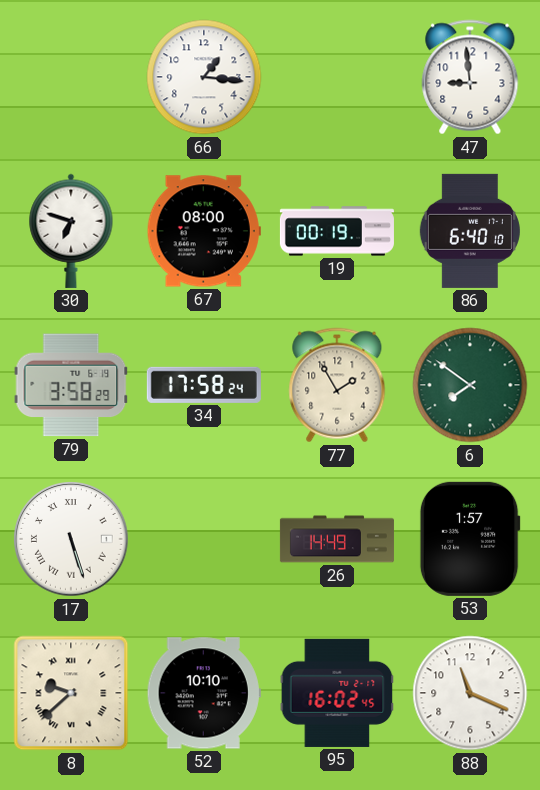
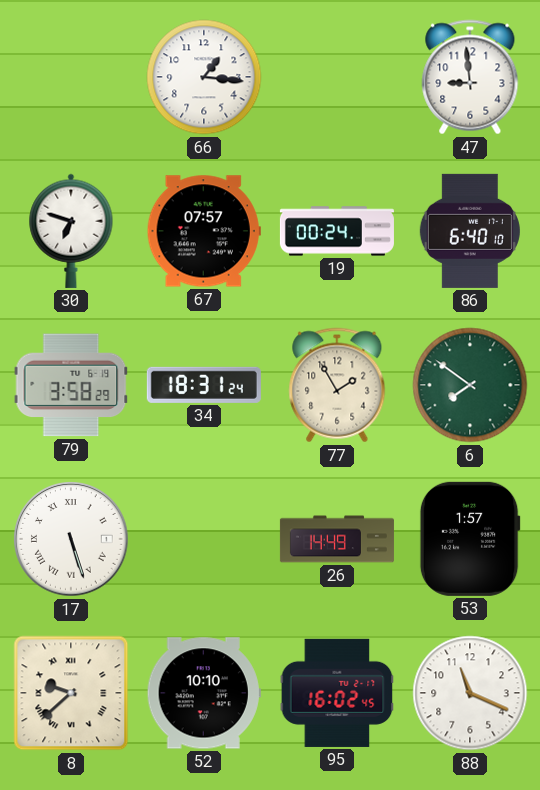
67: 08:00 -> 07:57
19: 00:19 -> 00:24
34: 17:58 -> 18:31
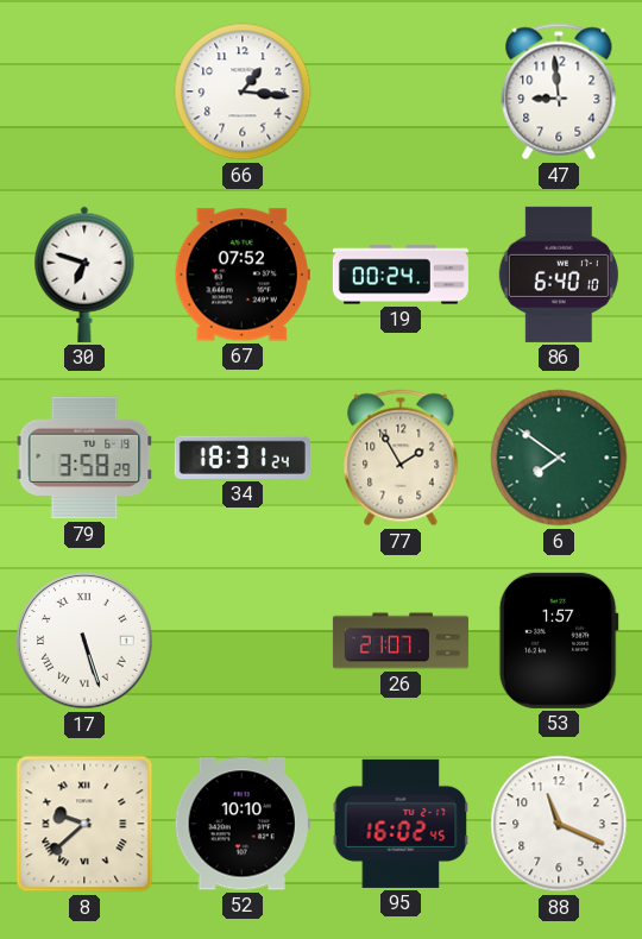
67: 07:57 -> 07:52
26: 14:49 -> 21:07
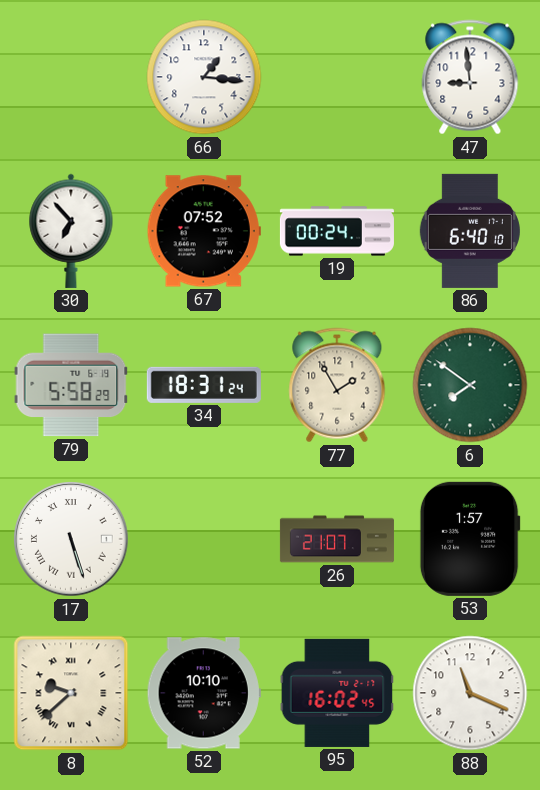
30: 6:48 -> 6:53
79: 3:58 -> 5:58
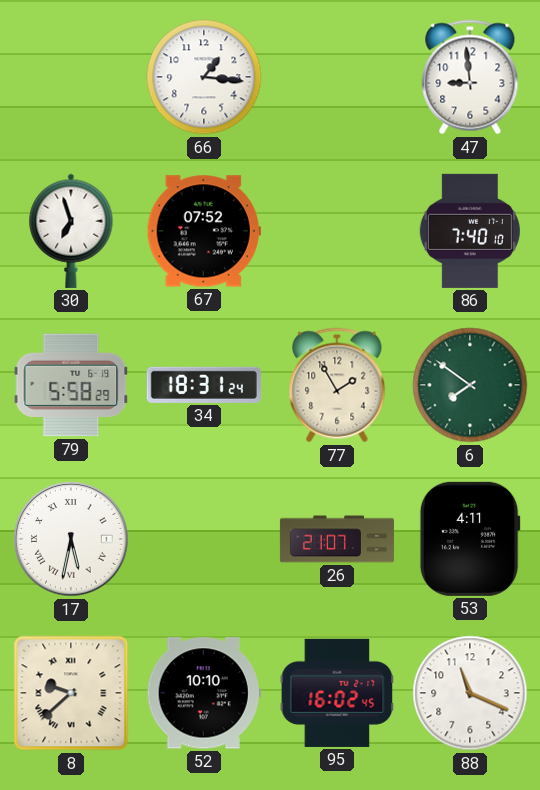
30: 6:53 -> 6:57
19: 00:24 -> none
86: 6:40 -> 7:40
17: 5:27 -> 5:32
53: 1:57 -> 4:11
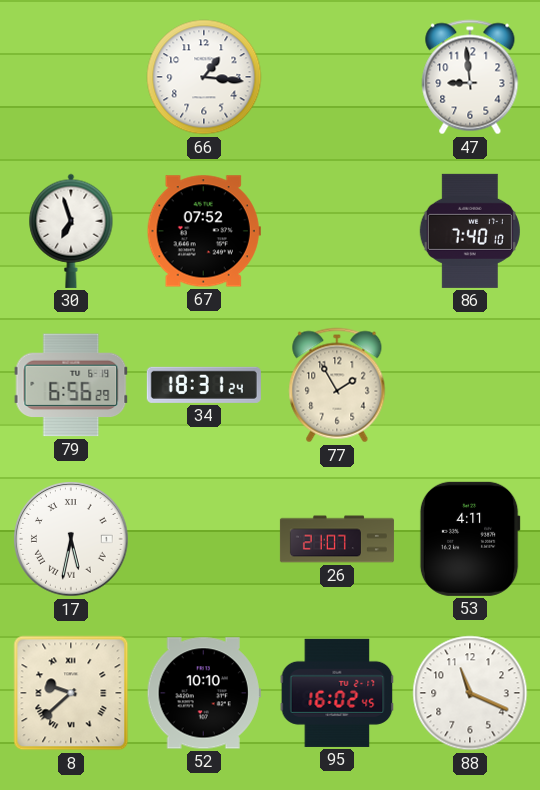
79: 5:58 -> 6:56
6: 7:51 -> none
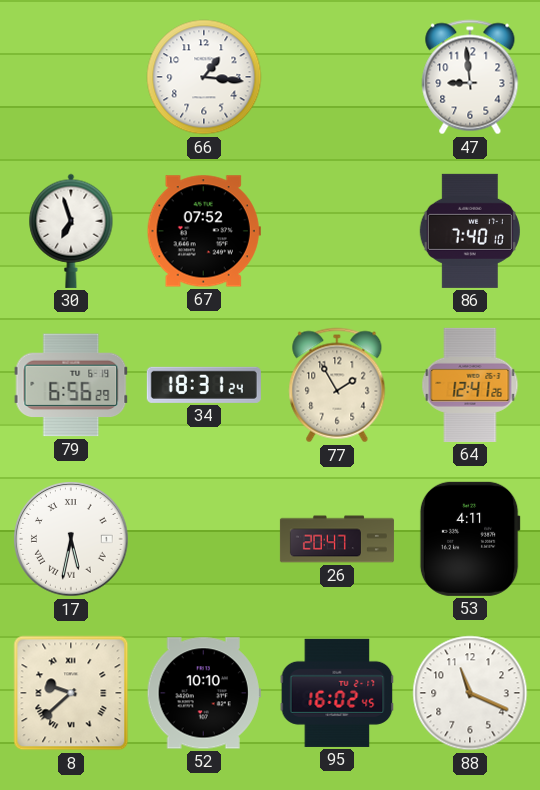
64: none -> 12:41
26: 21:07 -> 20:47
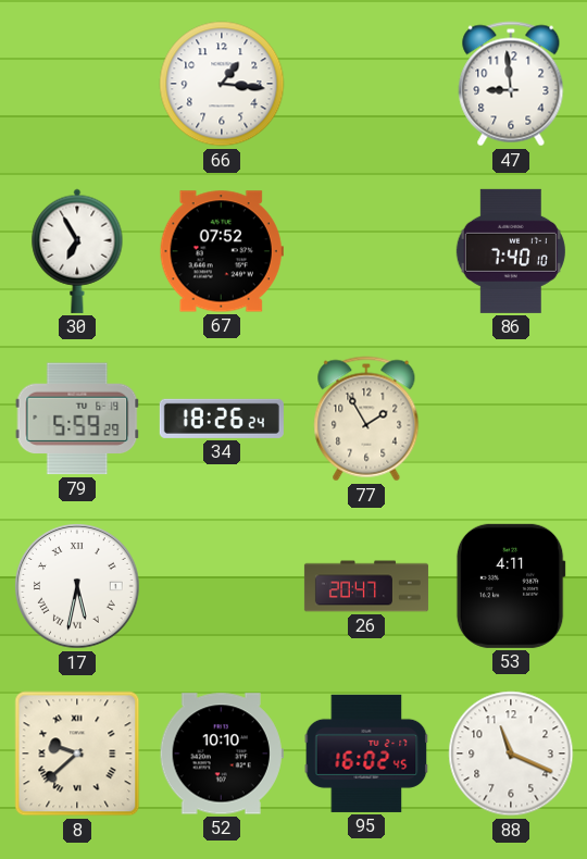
30: 6:57 -> 6:55
79: 6:56 -> 5:59
34: 18:31 -> 18:26
64: 12:41 -> none
